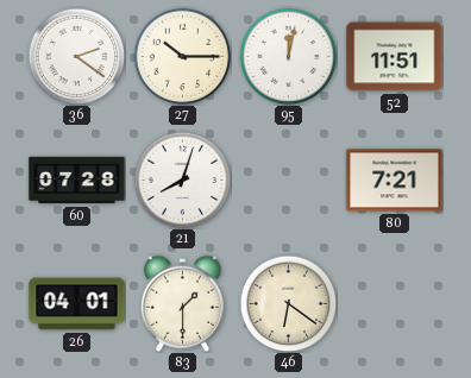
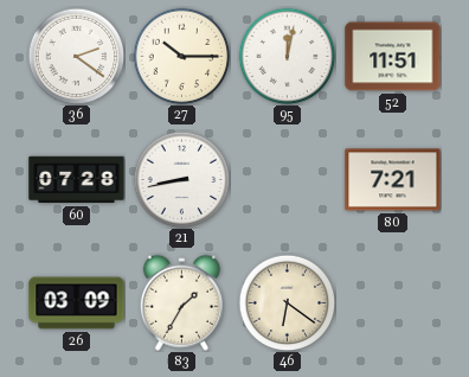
21: 8:03 -> 8:43
26: 04:01 -> 03:09
83: 1:30 -> 1:35
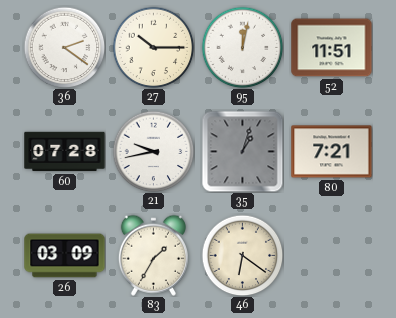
21: 8:43 -> 9:43
35: none -> 1:03
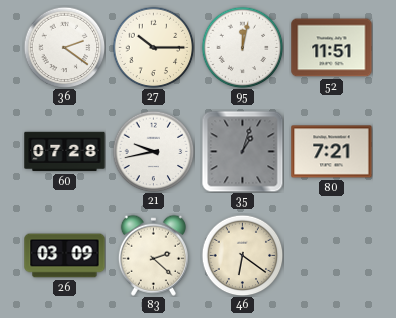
83: 1:35 -> 2:22
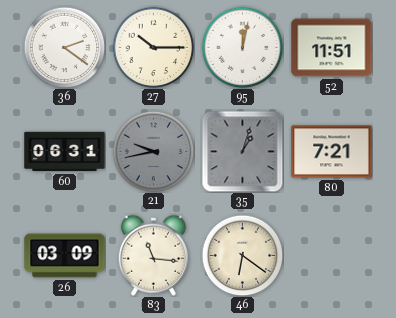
60: 07:28 -> 06:31
21 dial: white -> grey
83: 2:22 -> 11:16
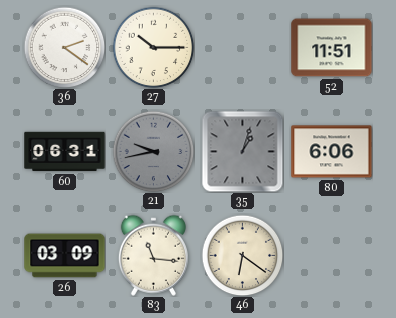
95: 12:02 -> none
80: 7:21 -> 6:06
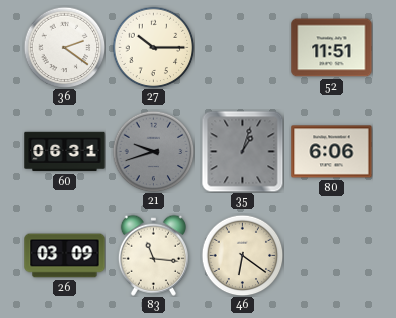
21: 9:43 -> 9:42
